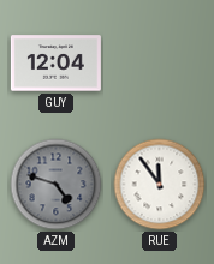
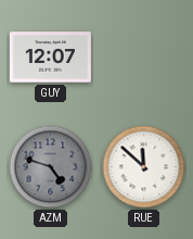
GUY: 12:04 -> 12:07
RUE: 11:54 -> 11:52
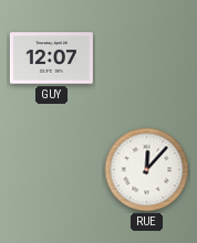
AZM: 4:48 -> none
RUE: 11:52 -> 12:07
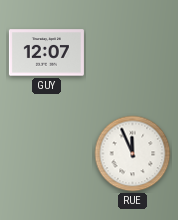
RUE: 12:07 -> 11:56
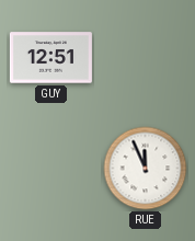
GUY: 12:07 -> 12:51
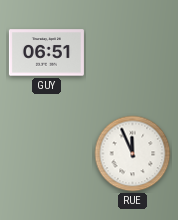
GUY: 12:51 -> 06:51
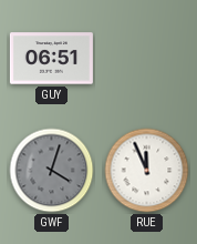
GWF: none -> 4:03
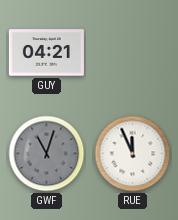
GUY: 06:51 -> 04:21
GWF: 4:03 -> 11:03
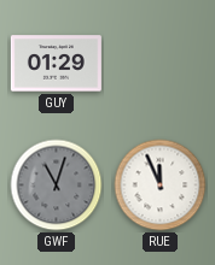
GUY: 04:21 -> 01:29
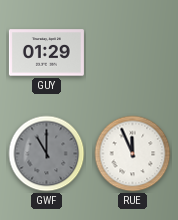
GWF: 11:03 -> 11:00
